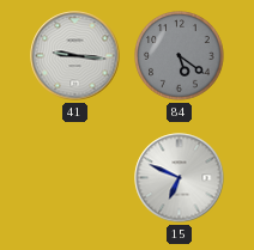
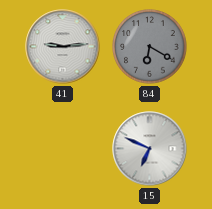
41: 9:16 -> 9:14
84: 5:21 -> 6:20
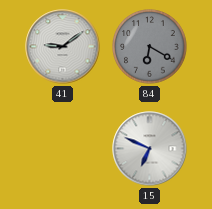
41: 9:14 -> 9:09
